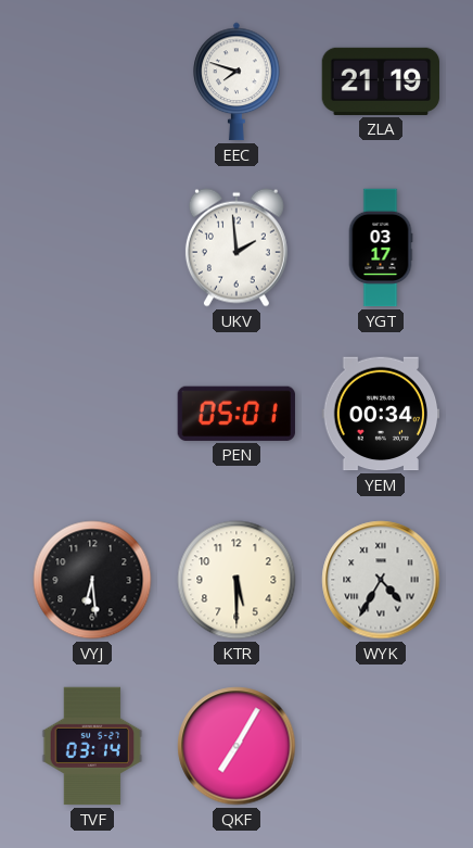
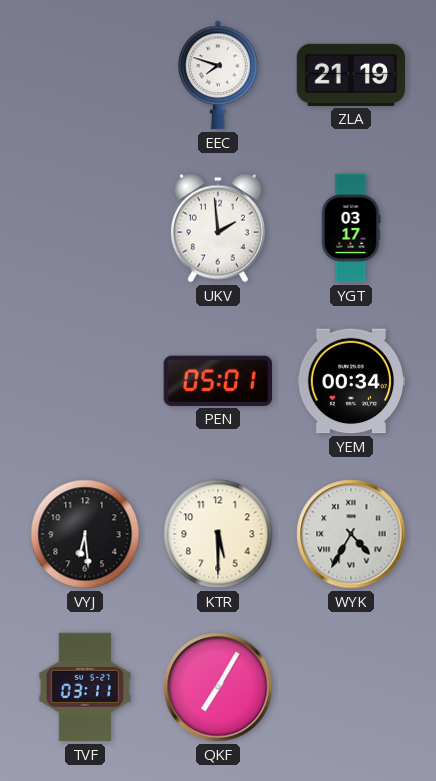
TVF: 03:14 -> 03:11
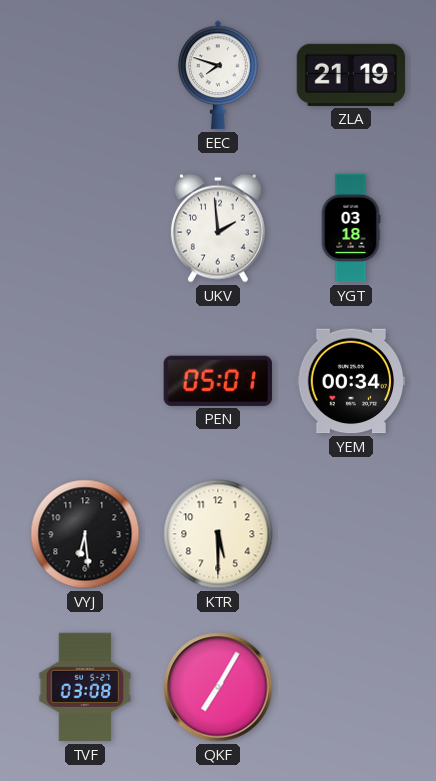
YGT: 03:17 -> 03:18
WYK: 4:35 -> none
TVF: 03:11 -> 03:08
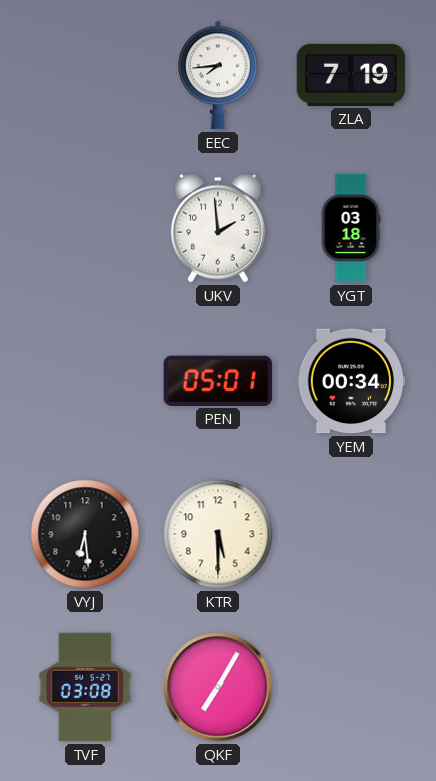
EEC: 7:48 -> 7:44
ZLA: 21:19 -> 7:19
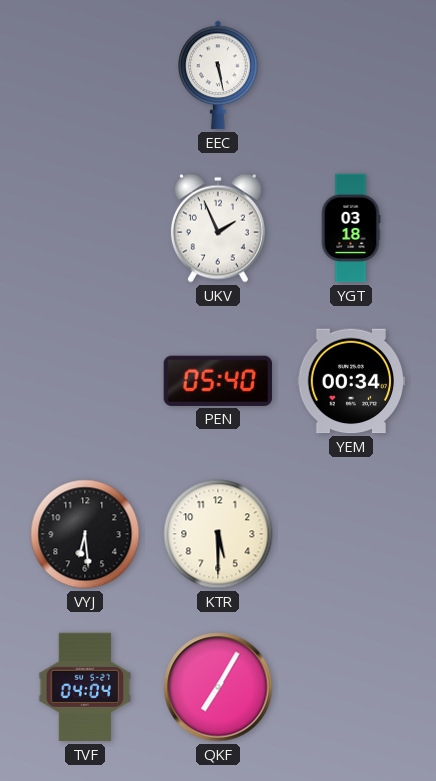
EEC: 7:44 -> 5:28
ZLA: 7:19 -> none
UKV: 1:59 -> 1:56
PEN: 05:01 -> 05:40
TVF: 03:08 -> 04:04
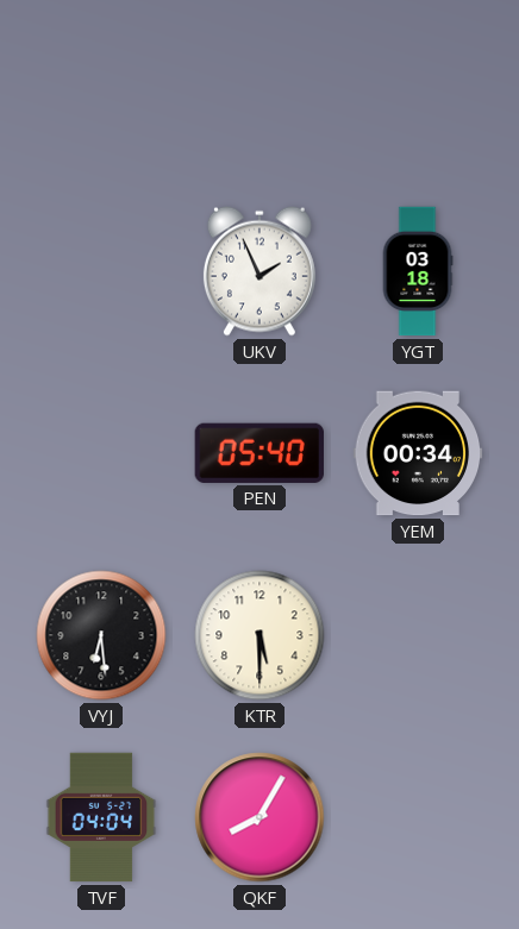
EEC: 5:28 -> none
QKF: 7:05 -> 8:05
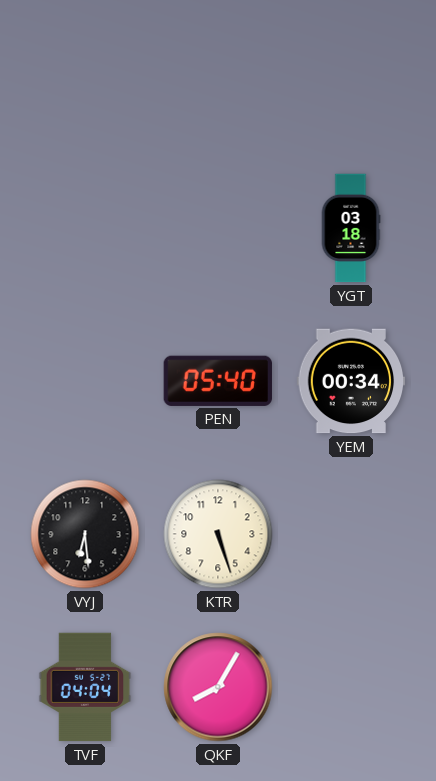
UKV: 1:56 -> none
KTR: 5:30 -> 5:27
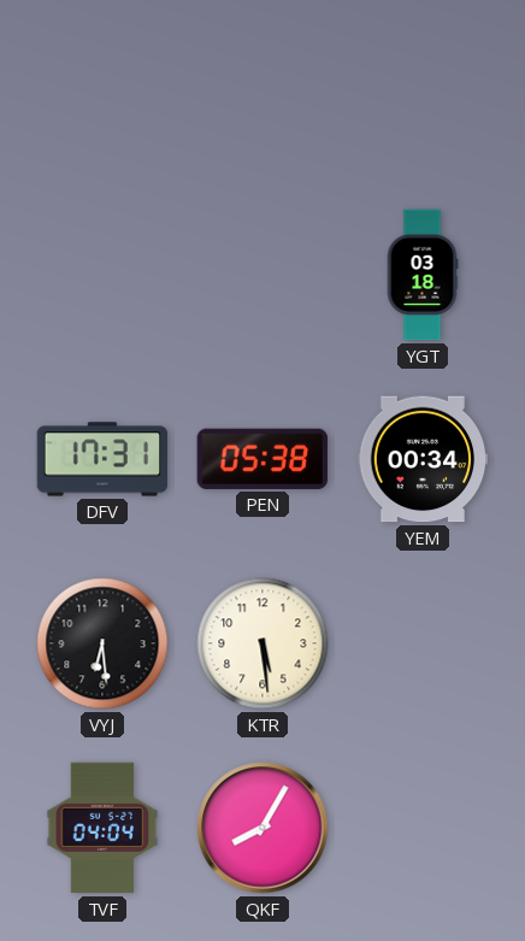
DFV: none -> 17:31
PEN: 05:40 -> 05:38
KTR: 5:27 -> 5:29
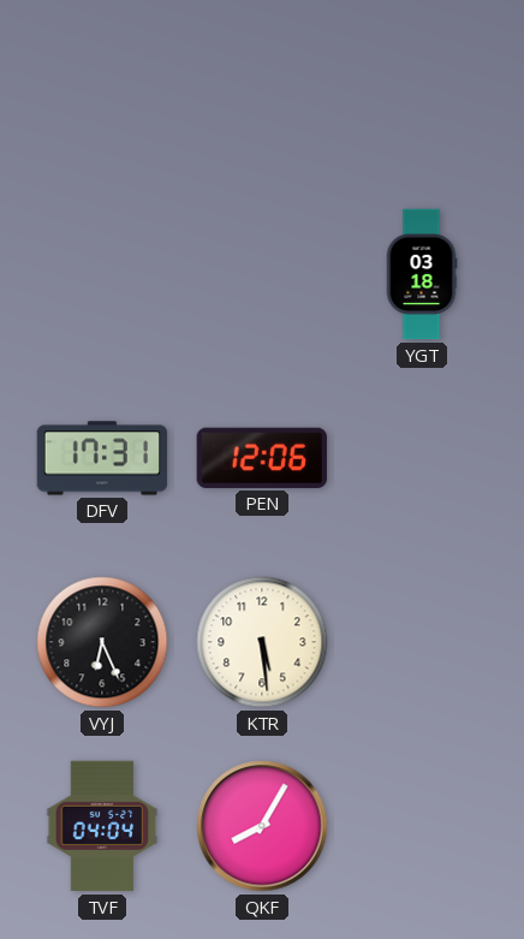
PEN: 05:38 -> 12:06
YEM: 00:34 -> none
VYJ: 6:29 -> 6:26
